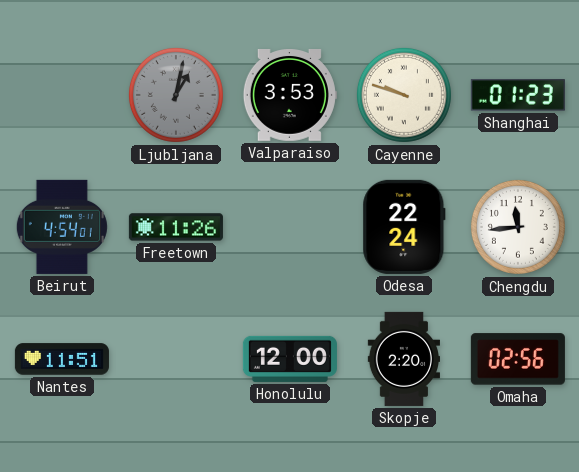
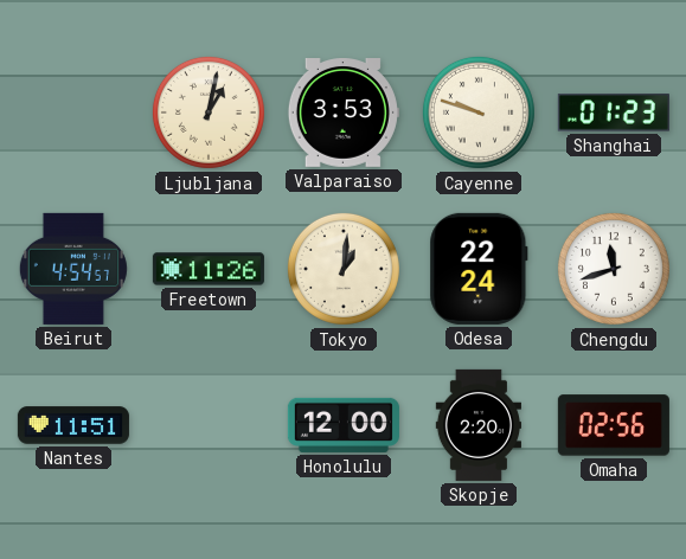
Ljubljana dial: grey -> cream
Beirut: 4:54:01 -> 4:54:57
Tokyo: none -> 1:01
Chengdu: 11:44 -> 11:42
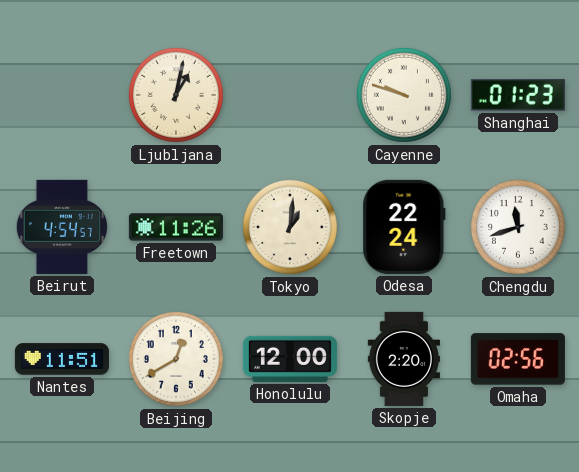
Valparaiso: 3:53 -> none
Beijing: none -> 12:40
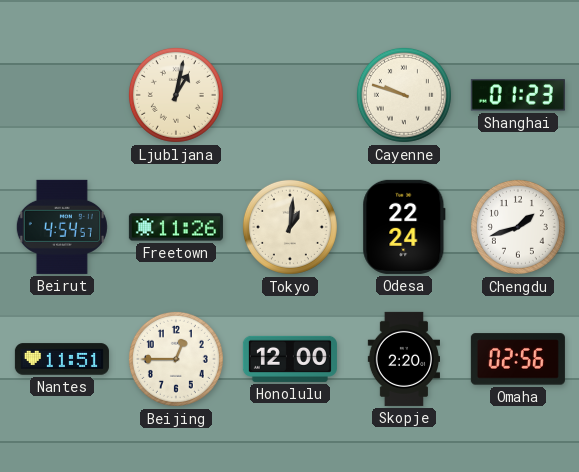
Chengdu: 11:42 -> 1:42
Beijing: 12:40 -> 12:45
